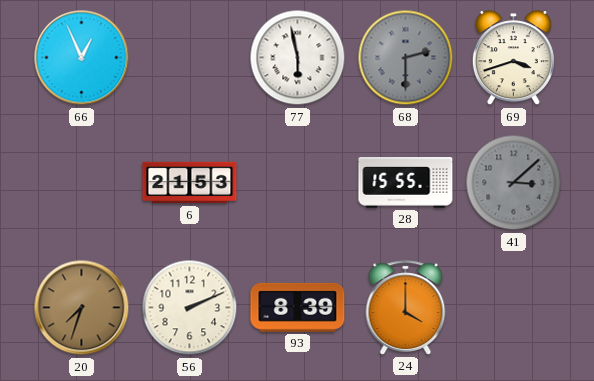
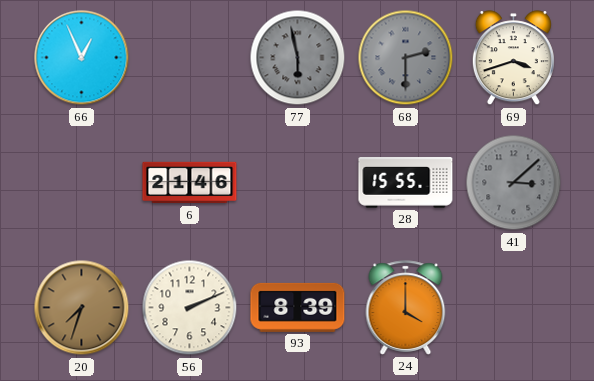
77 dial: white -> grey
6: 21:53 -> 21:46
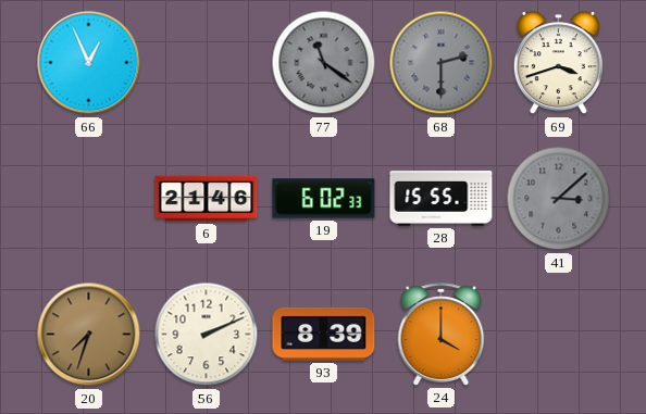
77: 5:58 -> 11:21
19: none -> 6:02
